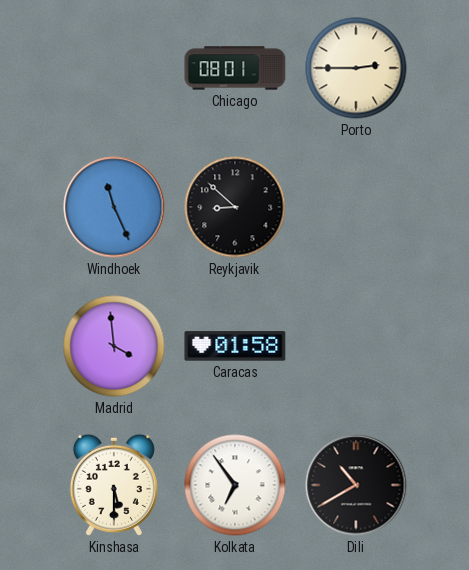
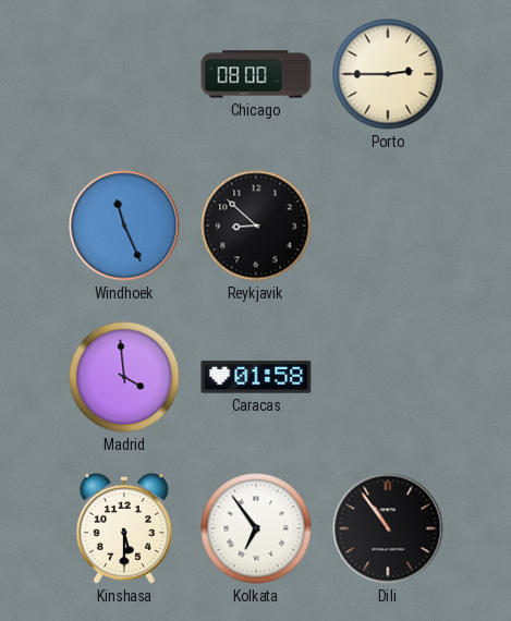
Chicago: 08:01 -> 08:00
Dili: 10:40 -> 10:54
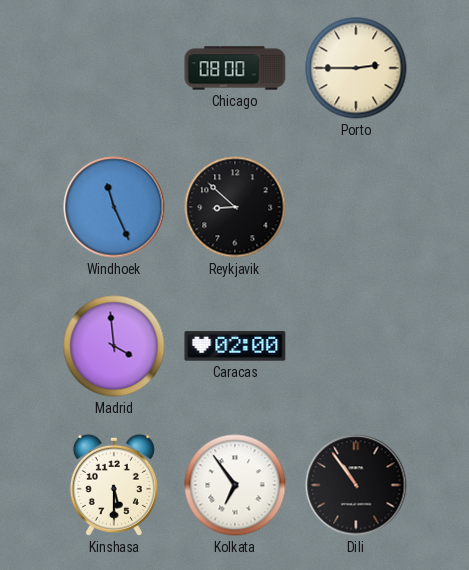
Caracas: 01:58 -> 02:00
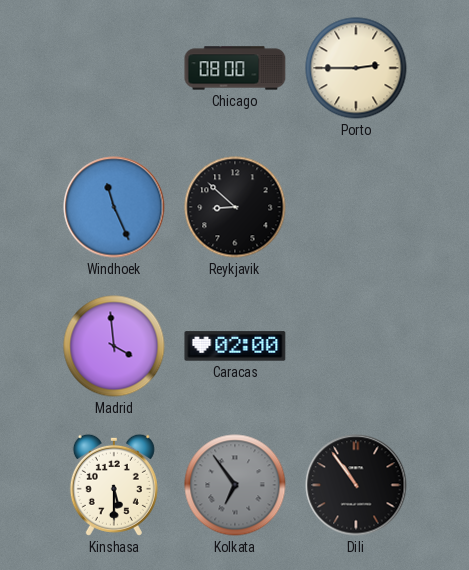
Kolkata dial: white -> grey
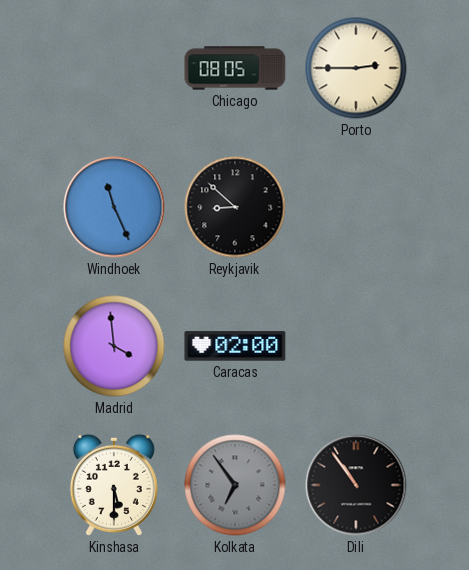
Chicago: 08:00 -> 08:05
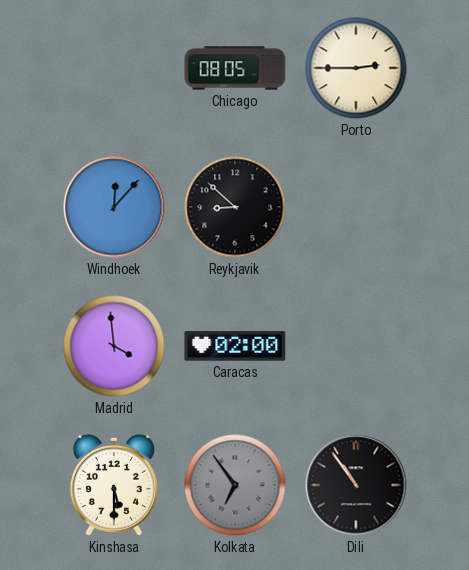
Windhoek: 11:26 -> 12:07
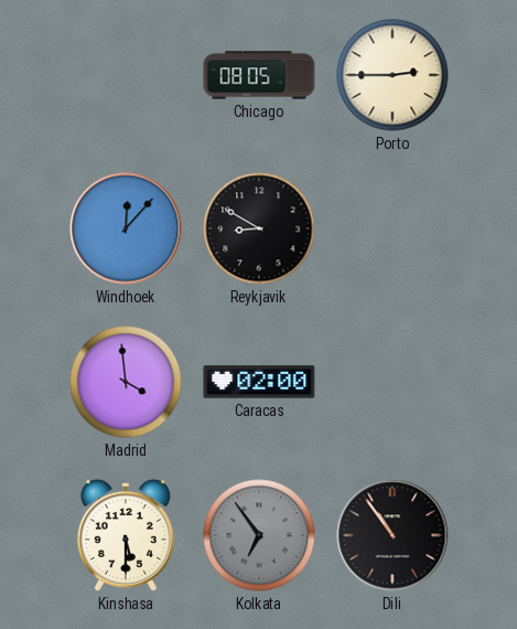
Reykjavik: 8:52 -> 8:50
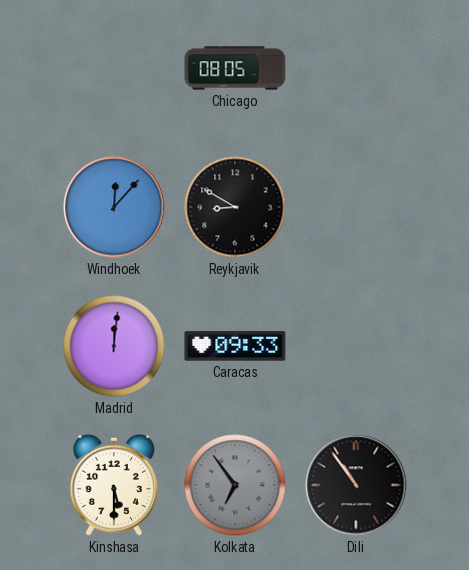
Porto: 2:45 -> none
Madrid: 3:59 -> 12:01
Caracas: 02:00 -> 09:33
